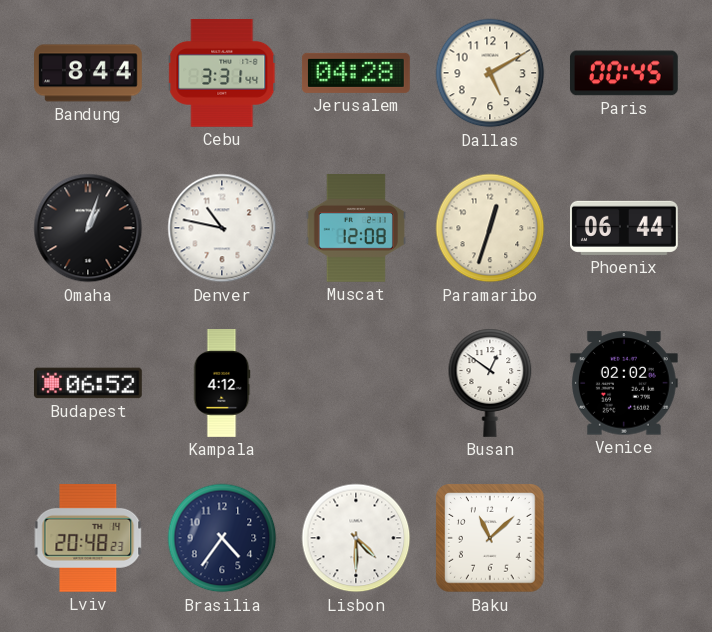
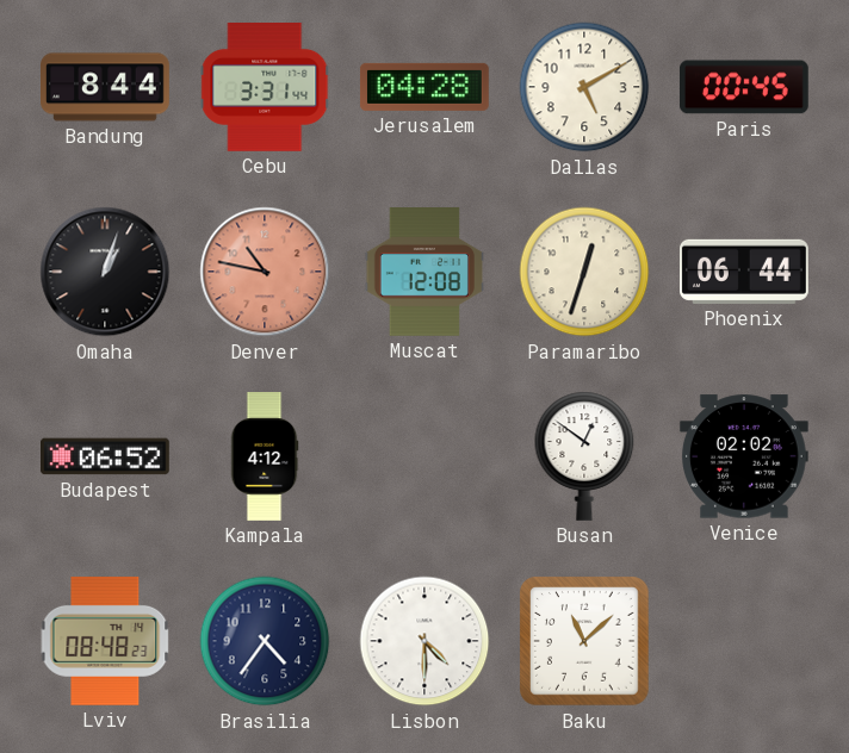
Denver dial: white -> salmon
Lviv: 20:48 -> 08:48
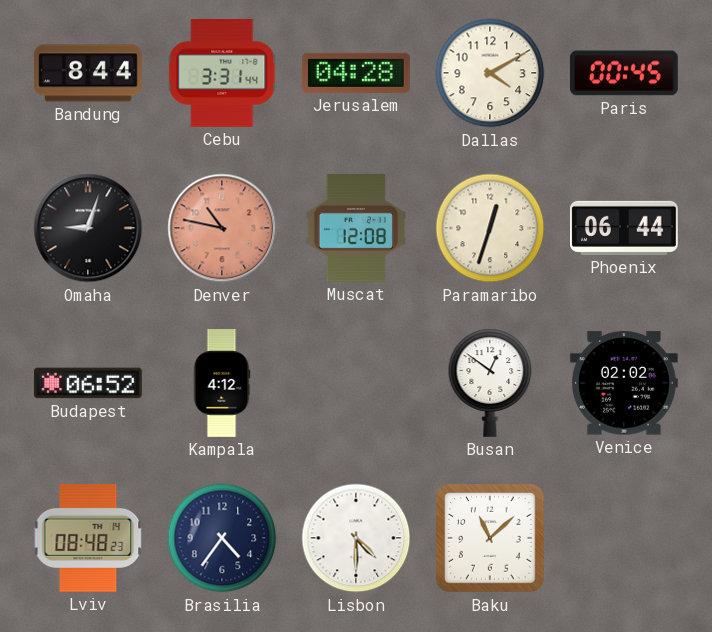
Dallas: 5:10 -> 4:10
Omaha: 1:03 -> 9:03
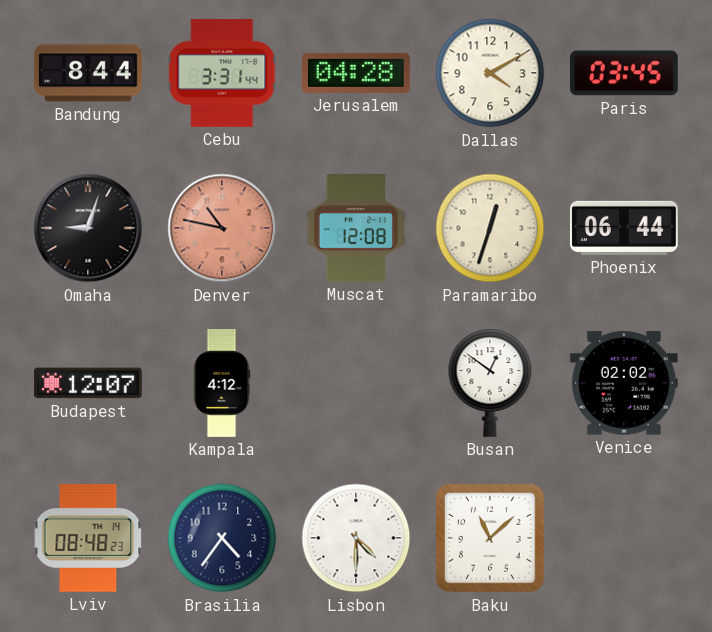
Paris: 00:45 -> 03:45
Budapest: 06:52 -> 12:07
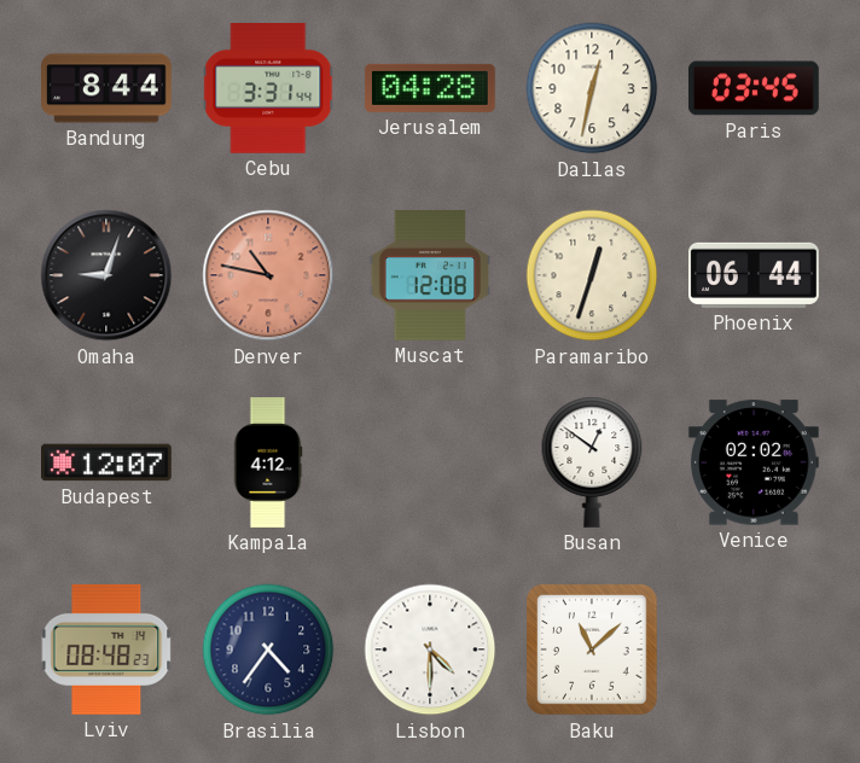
Dallas: 4:10 -> 12:32
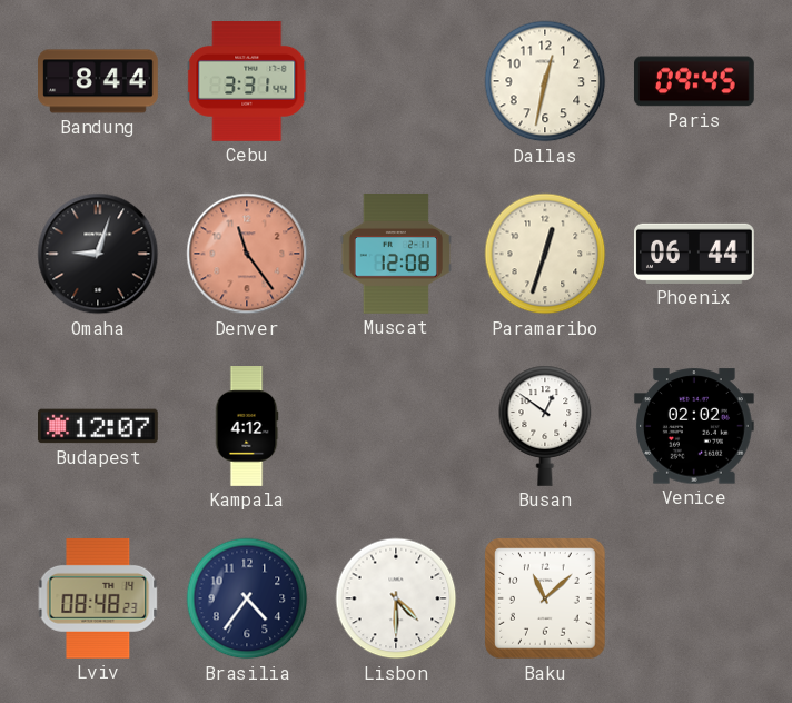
Jerusalem: 04:28 -> none
Paris: 03:45 -> 09:45
Denver: 10:47 -> 11:24
